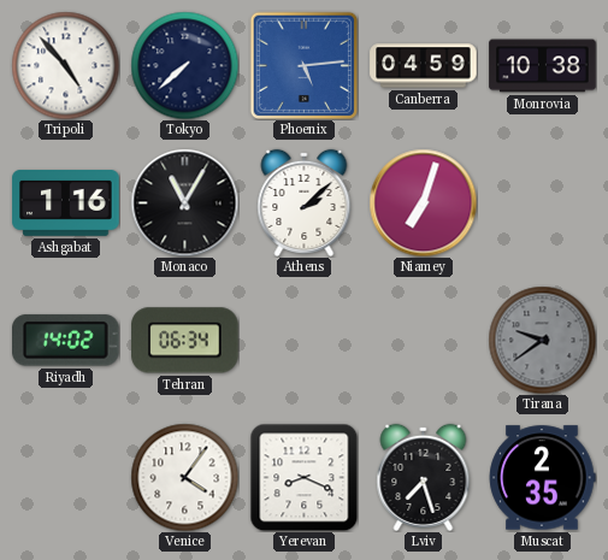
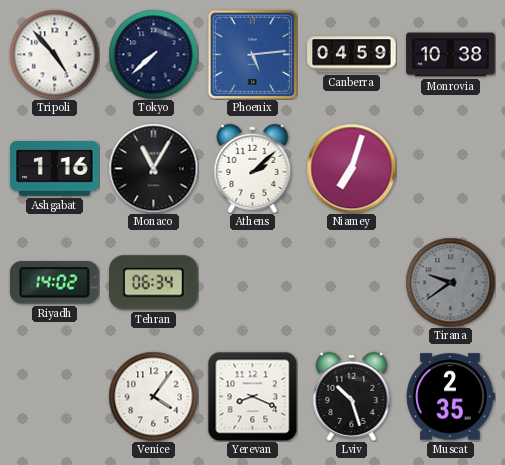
Lviv: 7:27 -> 10:27
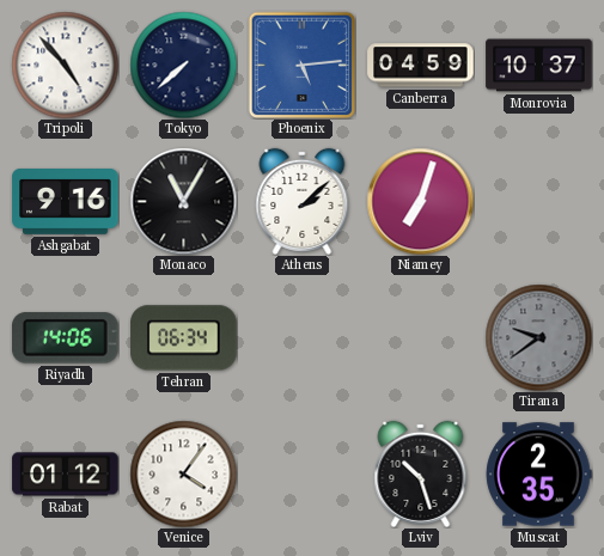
Monrovia: 10:38 -> 10:37
Ashgabat: 1:16 -> 9:16
Riyadh: 14:02 -> 14:06
Rabat: none -> 01:12
Yerevan: 8:19 -> none
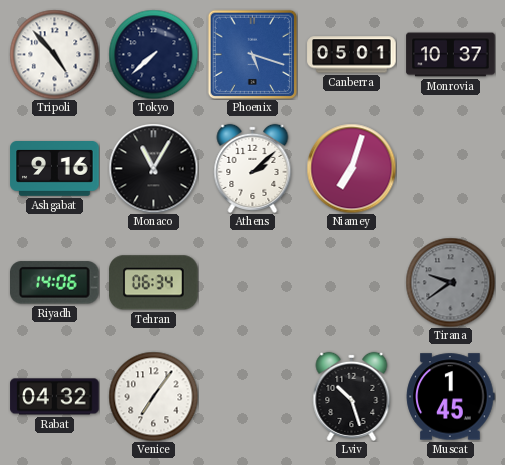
Phoenix: 5:14 -> 5:18
Canberra: 04:59 -> 05:01
Rabat: 01:12 -> 04:32
Venice: 4:06 -> 7:06
Muscat: 2:35 -> 1:45
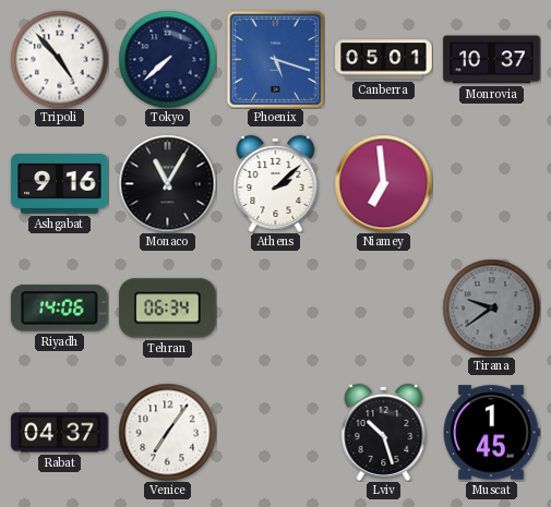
Niamey: 7:03 -> 6:59
Rabat: 04:32 -> 04:37
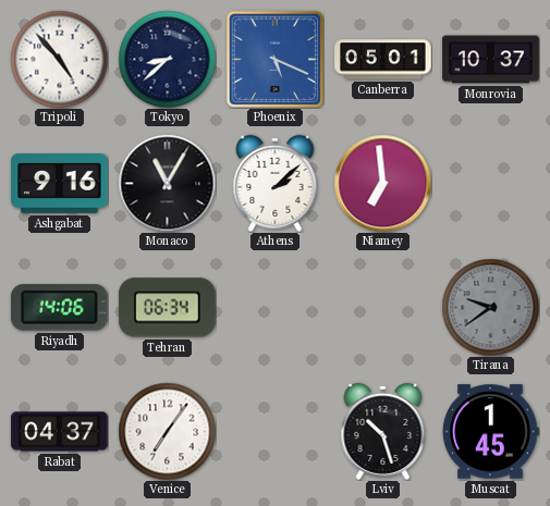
Tokyo: 7:38 -> 8:38
Phoenix: 5:18 -> 5:19
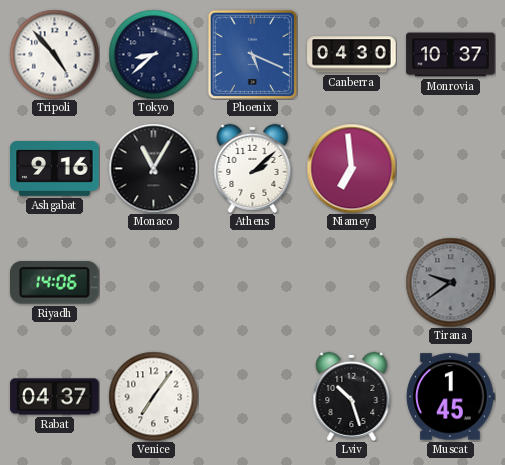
Canberra: 05:01 -> 04:30
Tehran: 06:34 -> none
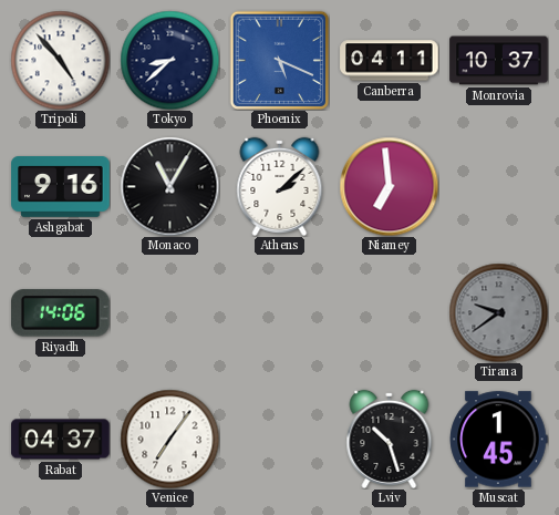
Canberra: 04:30 -> 04:11
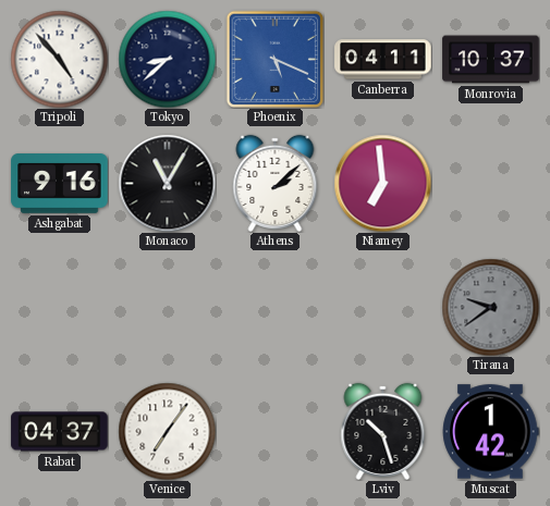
Riyadh: 14:06 -> none
Muscat: 1:45 -> 1:42
